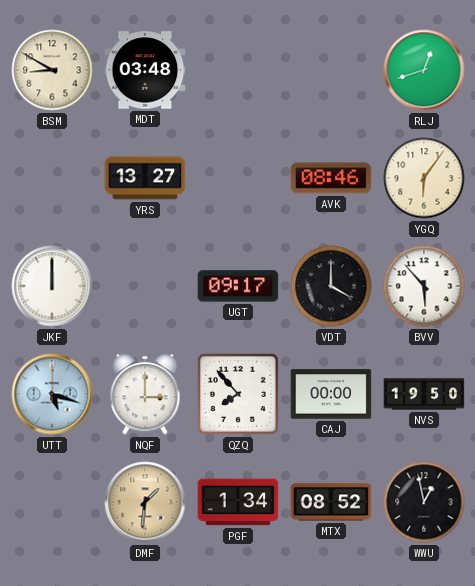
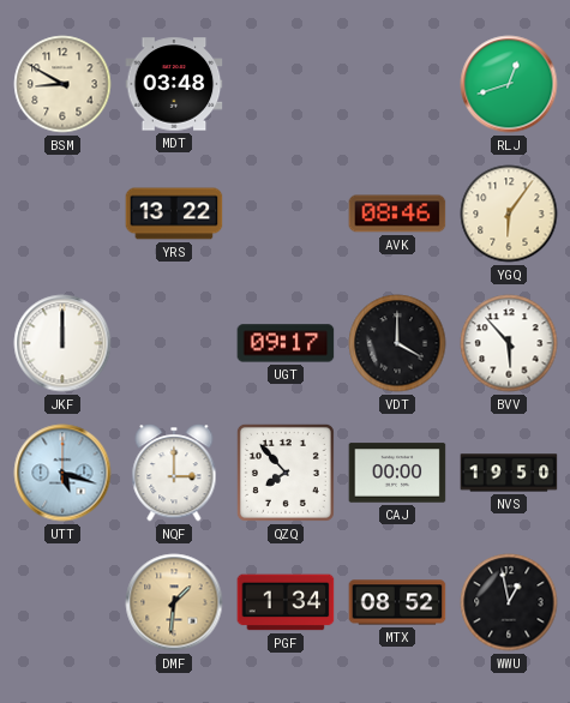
YRS: 13:27 -> 13:22
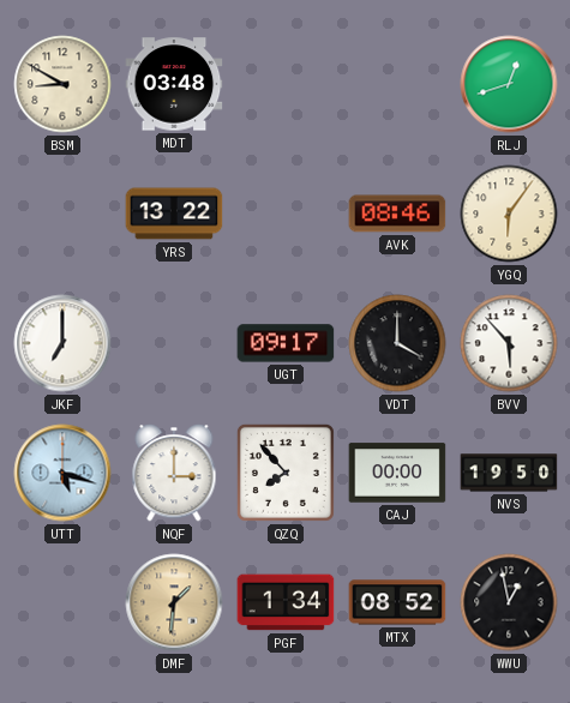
JKF: 12:00 -> 7:00
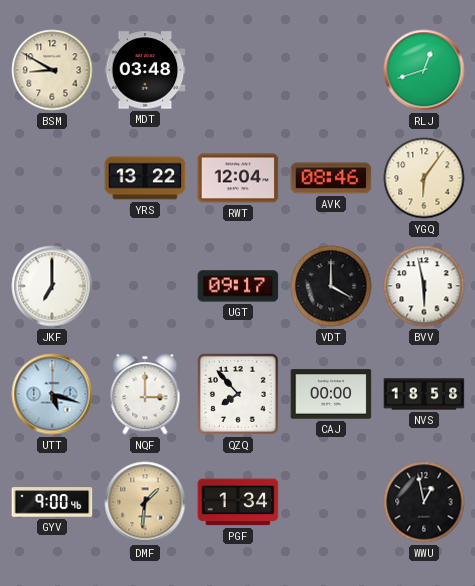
RWT: none -> 12:04
BVV: 5:53 -> 5:58
NVS: 19:50 -> 18:58
GYV: none -> 9:00
MTX: 08:52 -> none
